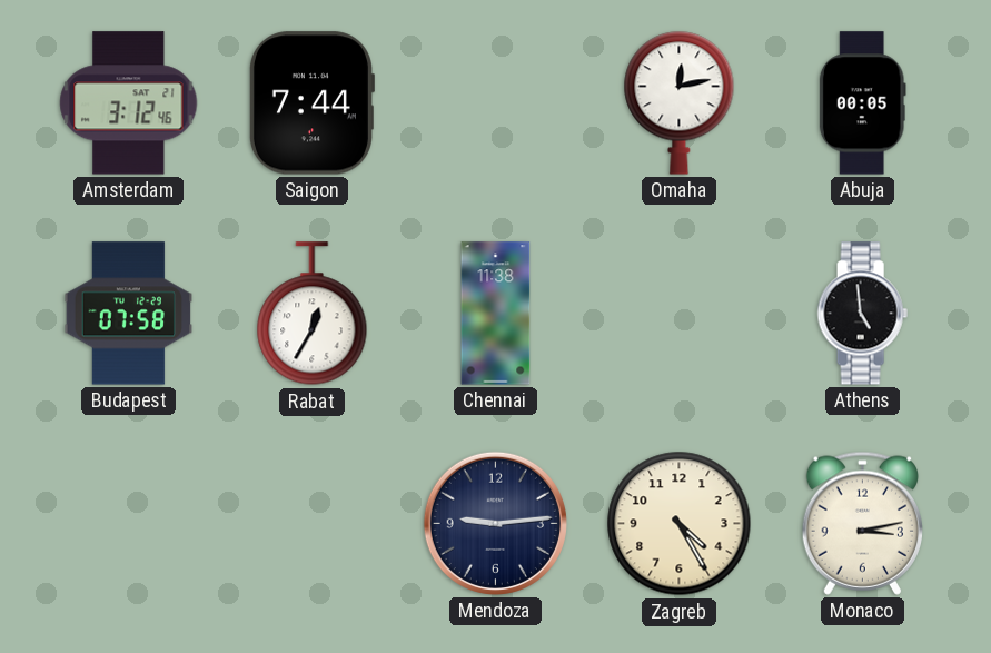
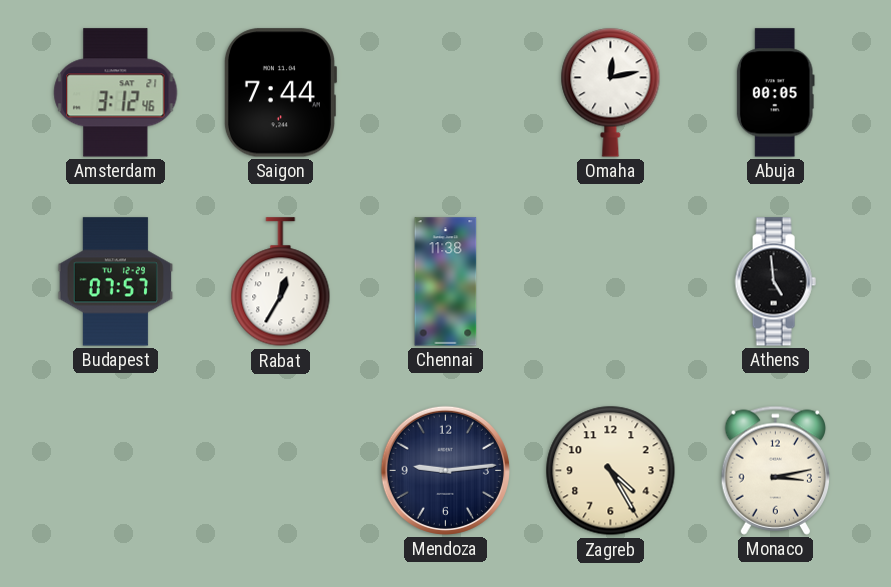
Budapest: 07:58 -> 07:57
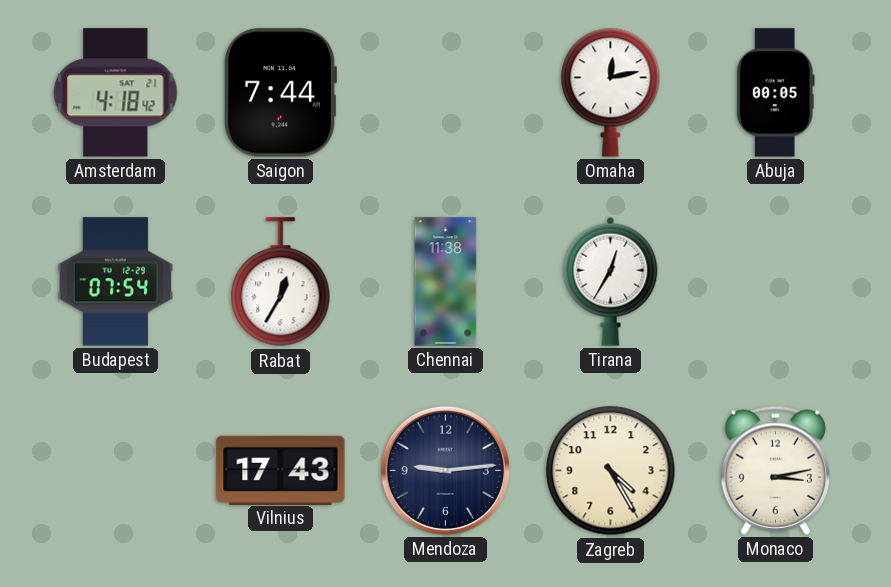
Amsterdam: 3:12 -> 4:18
Budapest: 07:57 -> 07:54
Tirana: none -> 12:35
Athens: 4:59 -> none
Vilnius: none -> 17:43
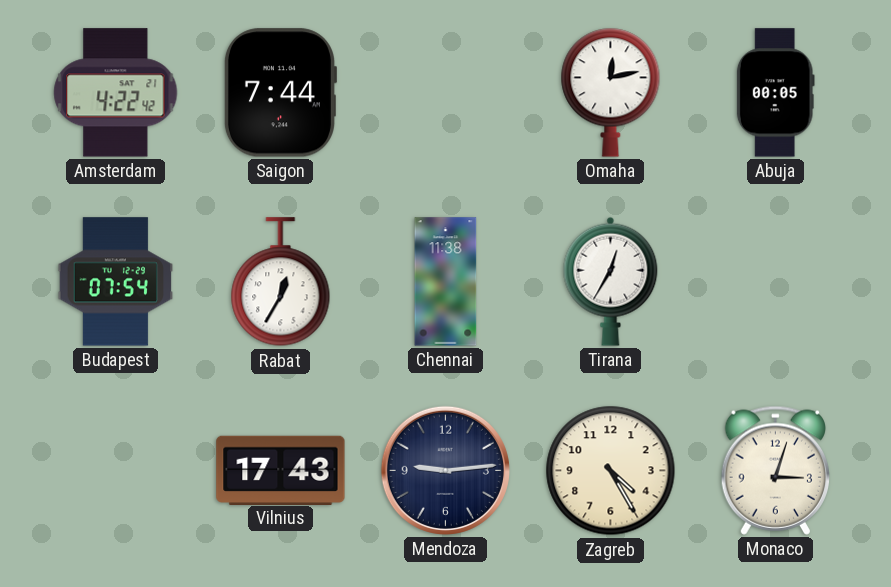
Amsterdam: 4:18 -> 4:22
Monaco: 3:13 -> 3:03
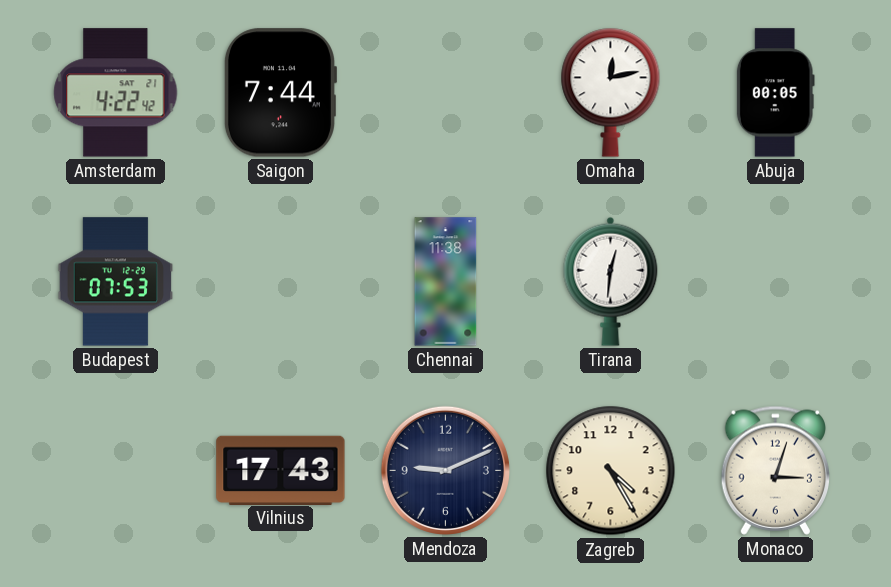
Budapest: 07:54 -> 07:53
Rabat: 12:35 -> none
Tirana: 12:35 -> 12:31
Mendoza: 9:14 -> 9:11
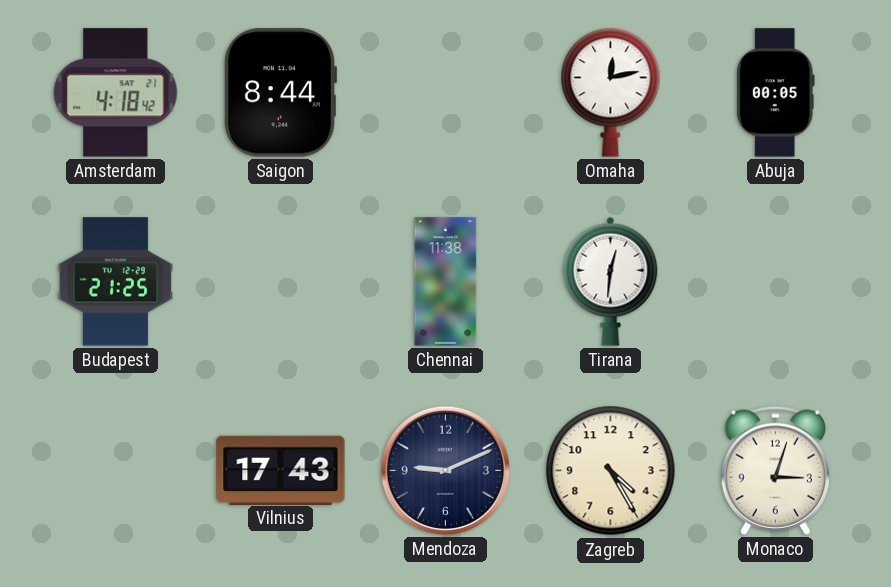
Amsterdam: 4:22 -> 4:18
Saigon: 7:44 -> 8:44
Budapest: 07:53 -> 21:25
